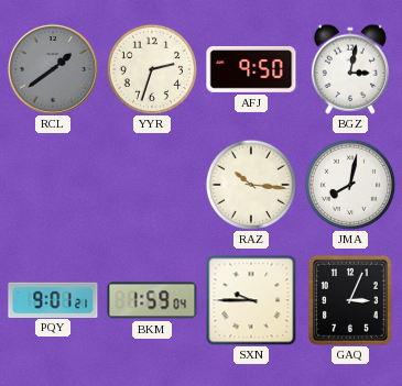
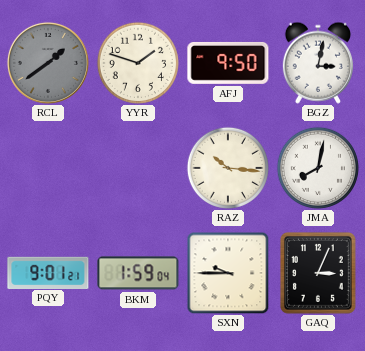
YYR: 2:33 -> 1:48
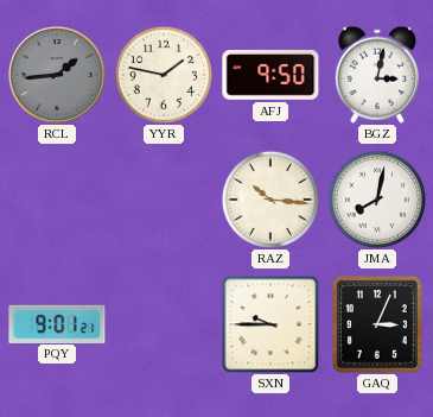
RCL: 1:39 -> 1:44
YYR: 1:48 -> 1:47
BKM: 1:59 -> none
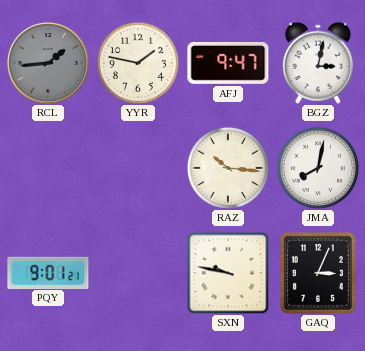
AFJ: 9:50 -> 9:47
SXN: 9:45 -> 9:47
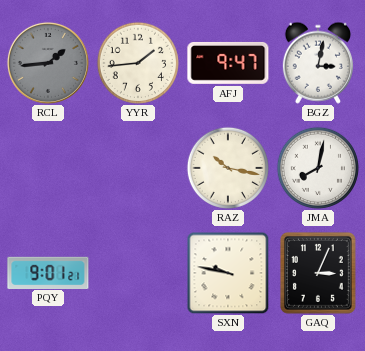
YYR: 1:47 -> 1:44
RAZ: 10:16 -> 10:17
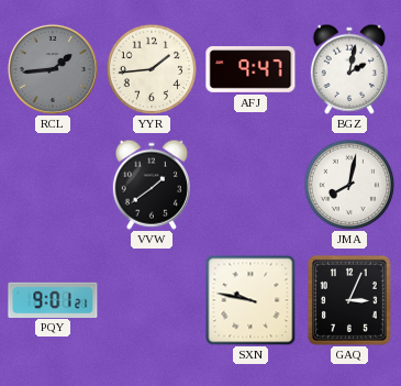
BGZ: 3:02 -> 2:02
VVW: none -> 1:39
RAZ: 10:17 -> none
